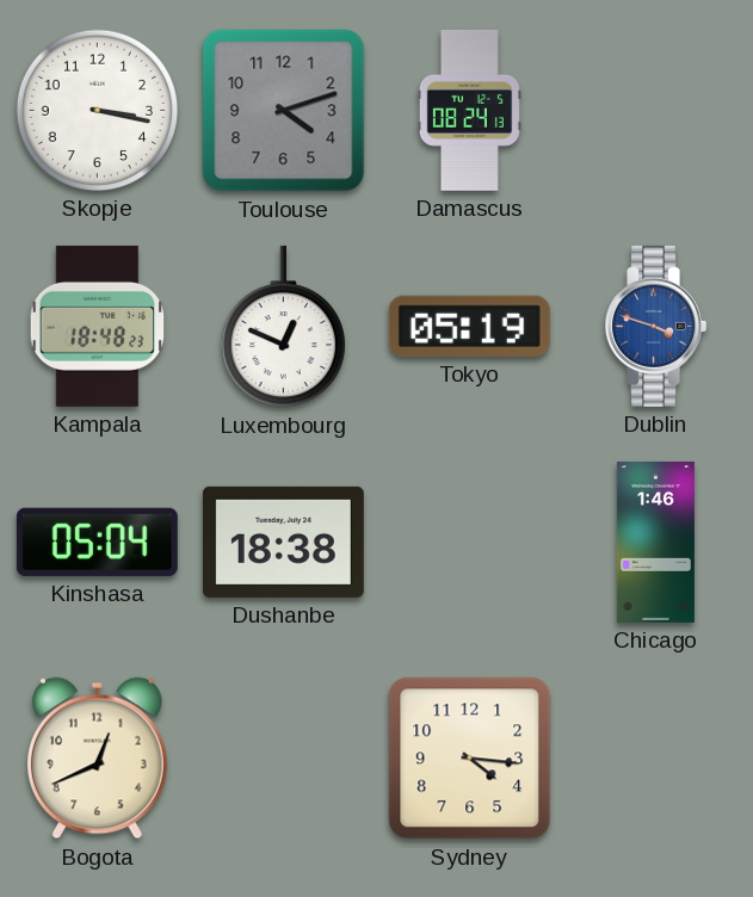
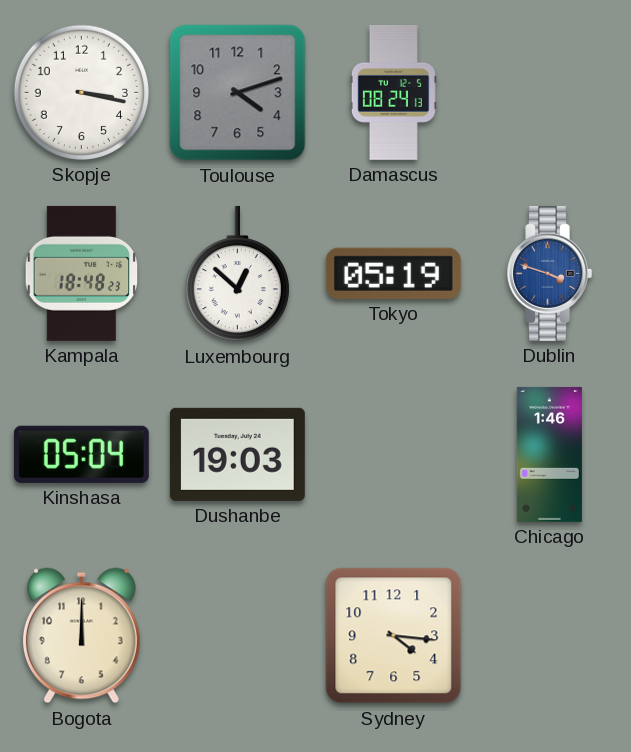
Luxembourg: 12:49 -> 12:52
Dushanbe: 18:38 -> 19:03
Bogota: 12:41 -> 12:00
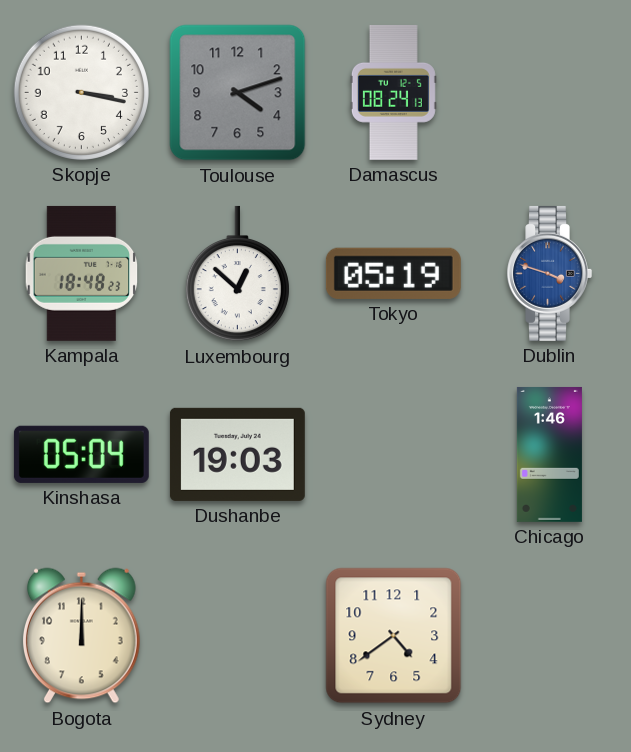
Sydney: 4:16 -> 4:39
